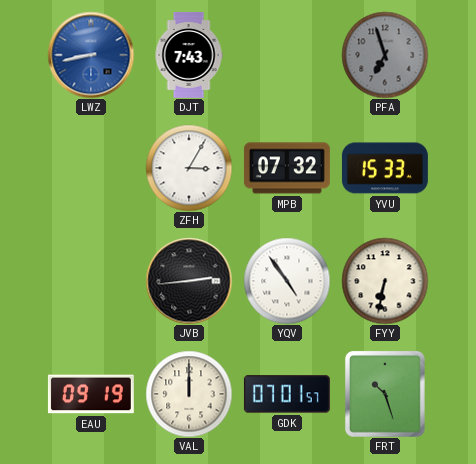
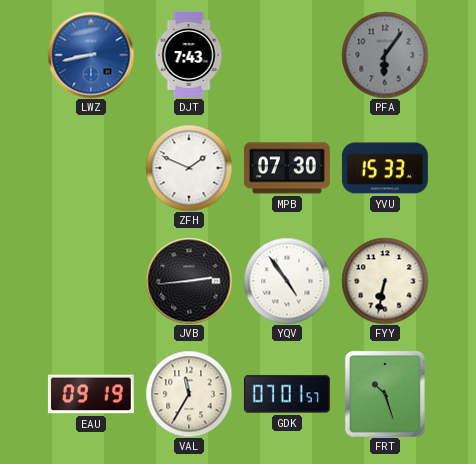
PFA: 6:57 -> 6:06
ZFH: 3:05 -> 1:49
MPB: 07:32 -> 07:30
VAL: 12:00 -> 11:35
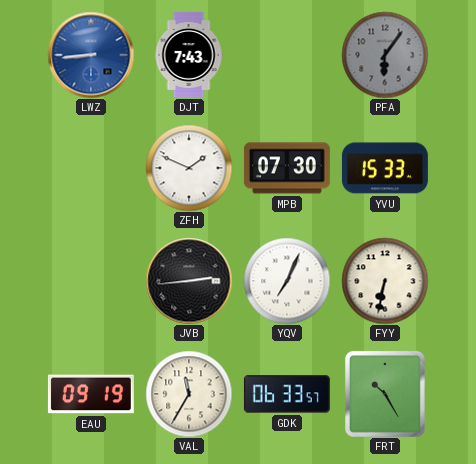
LWZ: 8:43 -> 8:44
YQV: 4:54 -> 7:04
GDK: 07:01 -> 06:33
FRT: 10:27 -> 10:25
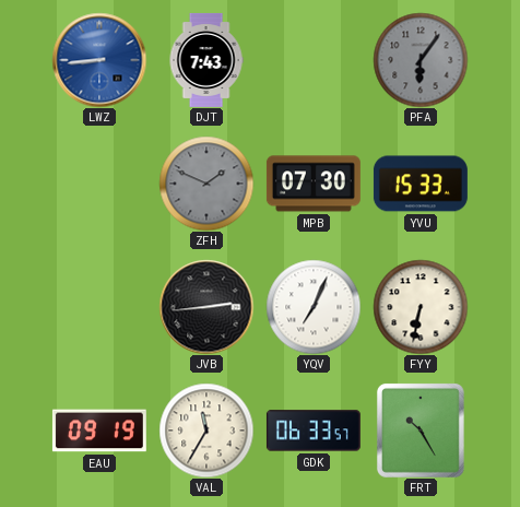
ZFH dial: white -> grey
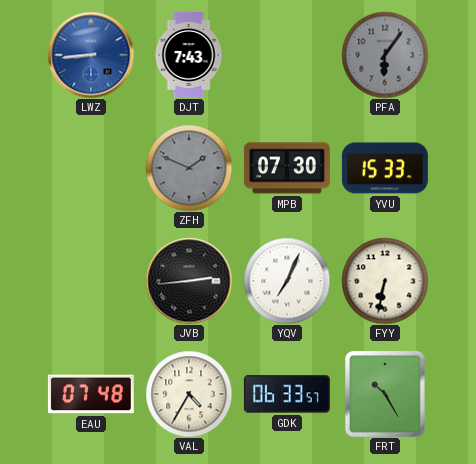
EAU: 09:19 -> 07:48
VAL: 11:35 -> 4:35
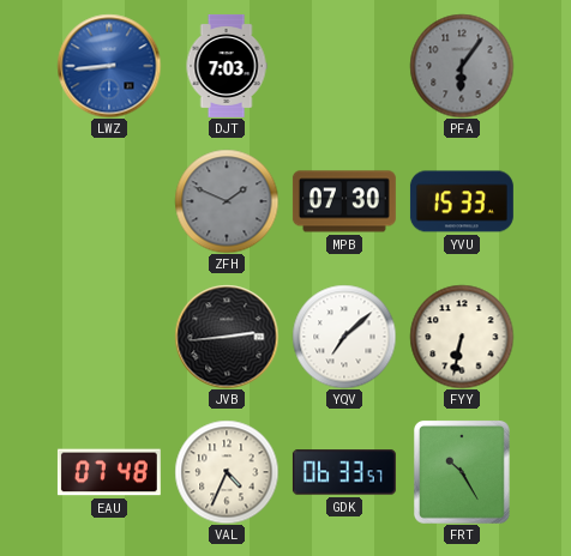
DJT: 7:43 -> 7:03
YQV: 7:04 -> 7:08
VAL: 4:35 -> 4:34
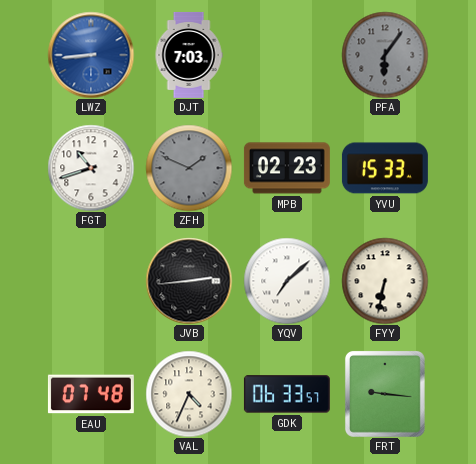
FGT: none -> 10:42
MPB: 07:30 -> 02:23
FRT: 10:25 -> 9:16
